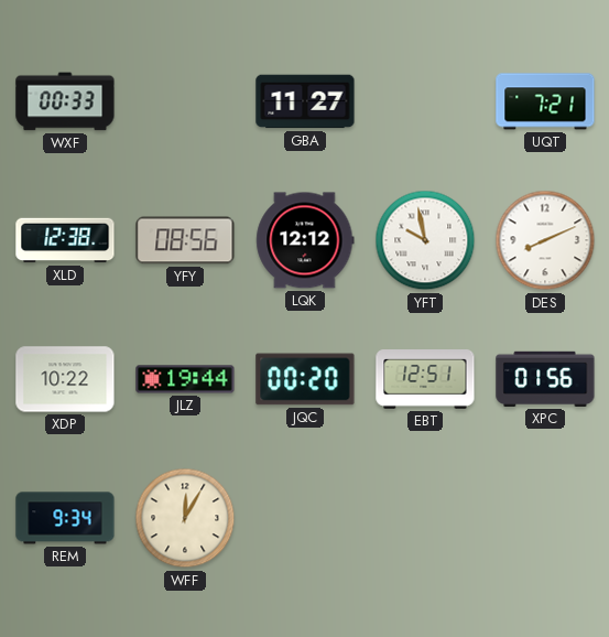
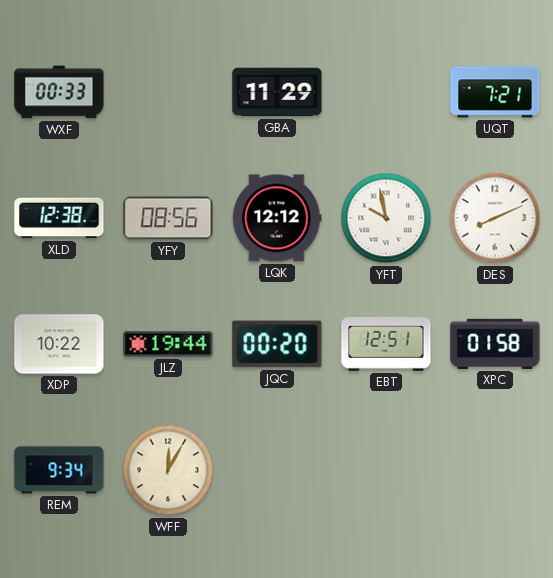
GBA: 11:27 -> 11:29
XPC: 01:56 -> 01:58
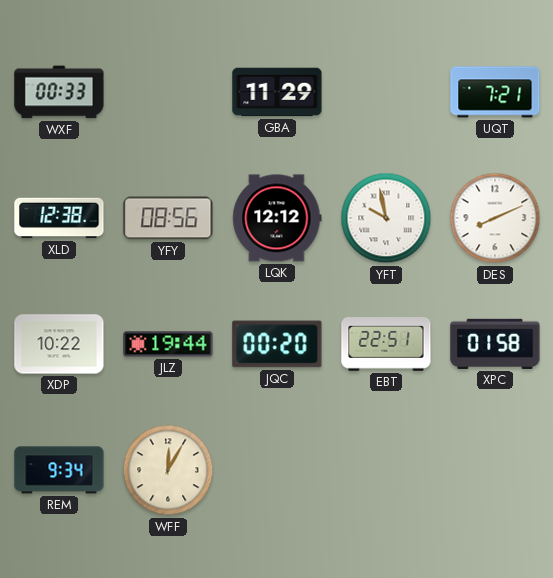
EBT: 12:51 -> 22:51
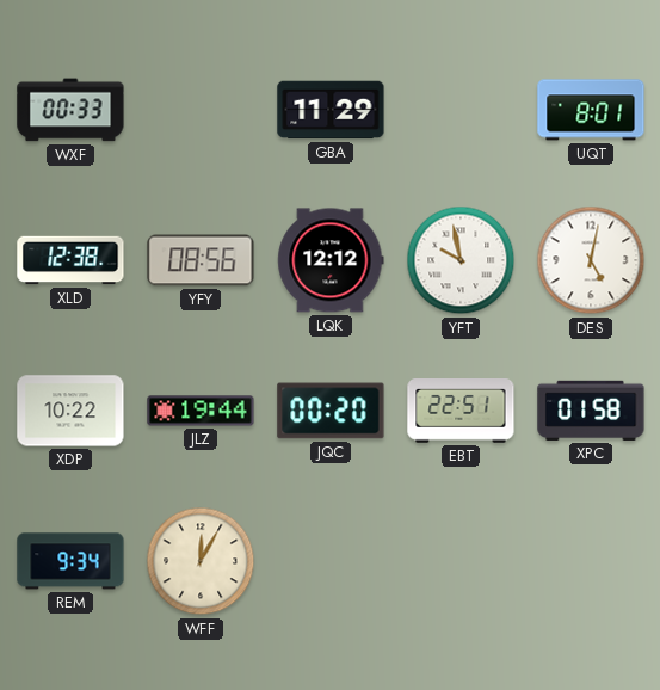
UQT: 7:21 -> 8:01
DES: 8:11 -> 5:02
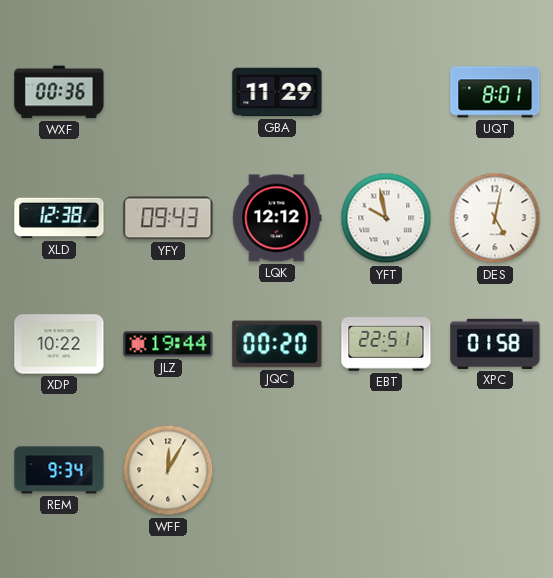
WXF: 00:33 -> 00:36
YFY: 08:56 -> 09:43
